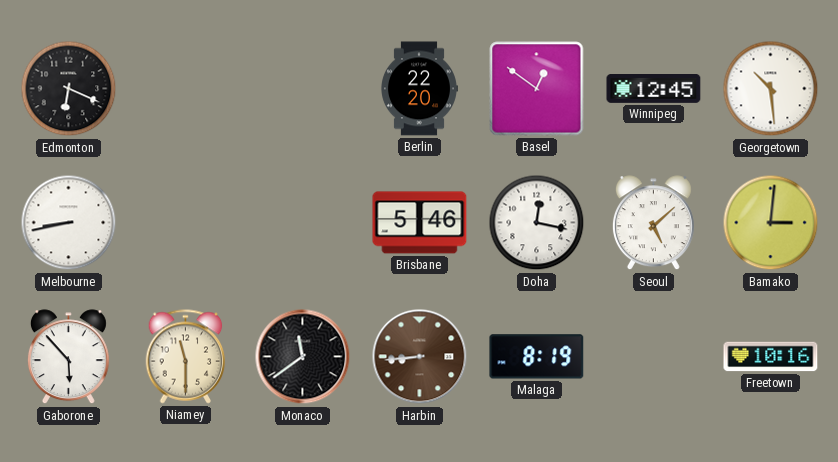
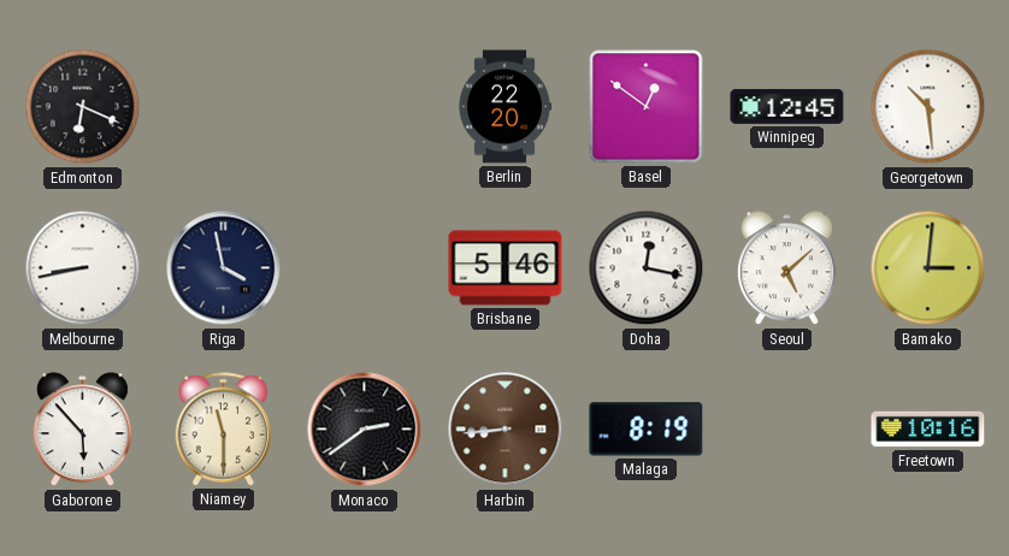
Riga: none -> 3:58
Monaco: 11:39 -> 2:39
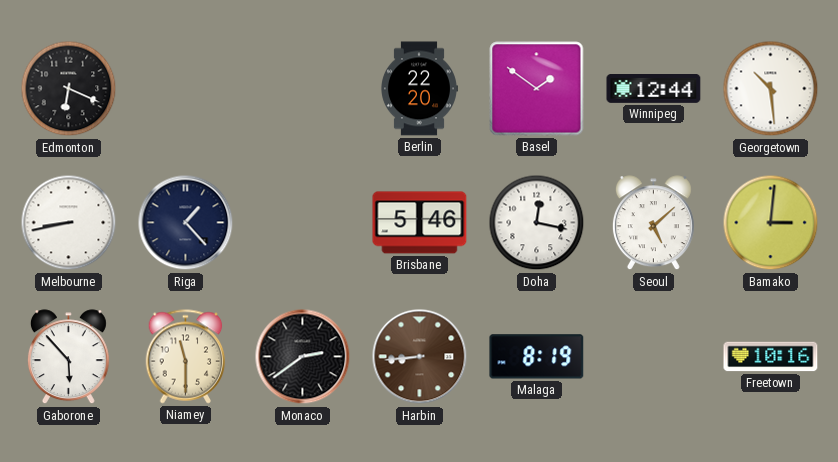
Basel: 12:51 -> 1:51
Winnipeg: 12:45 -> 12:44
Riga: 3:58 -> 1:23
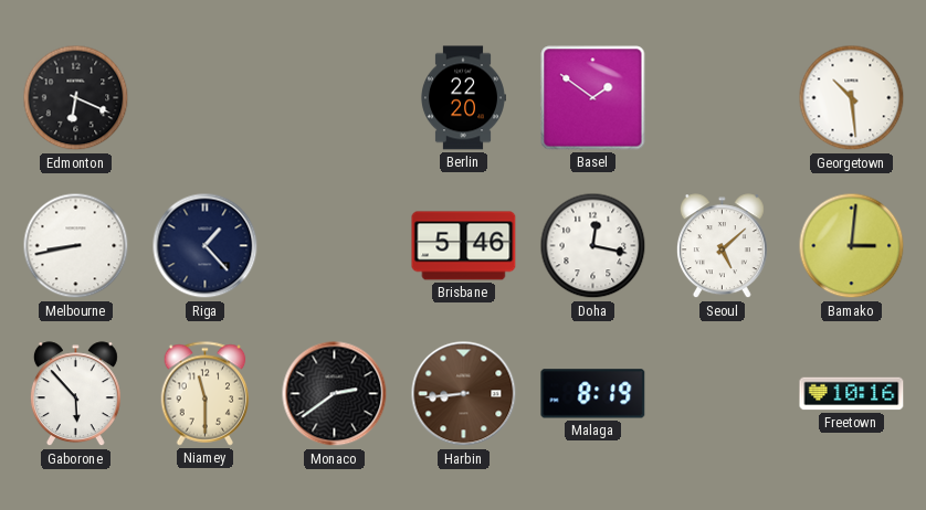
Winnipeg: 12:44 -> none
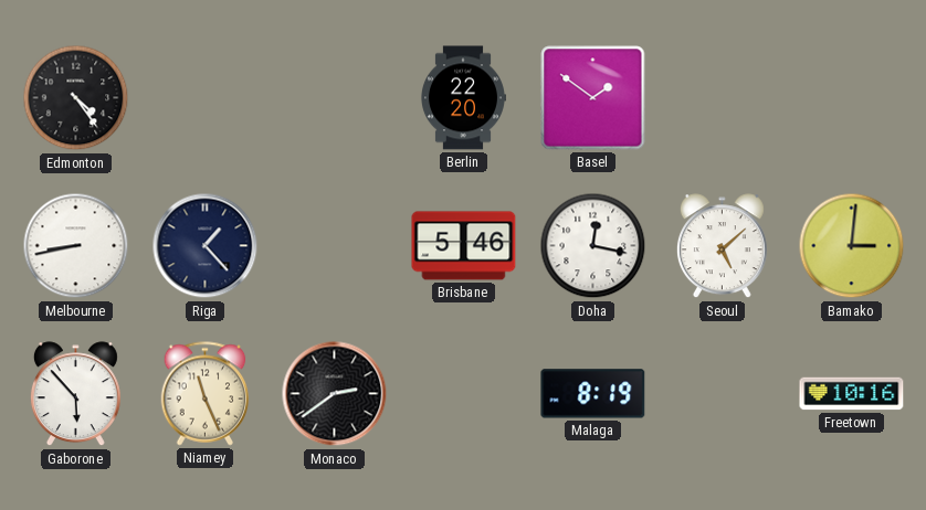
Edmonton: 6:19 -> 4:24
Georgetown: 10:29 -> none
Niamey: 11:30 -> 11:26
Harbin: 8:44 -> none
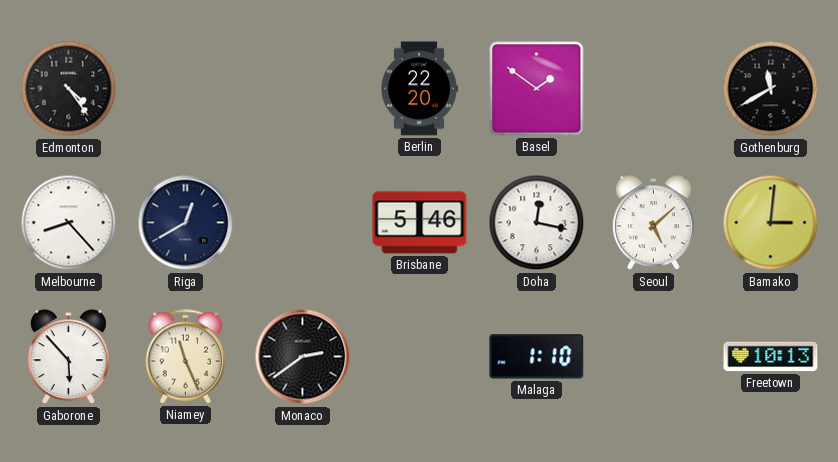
Gothenburg: none -> 11:40
Melbourne: 8:43 -> 8:23
Riga: 1:23 -> 12:40
Malaga: 8:19 -> 1:10
Freetown: 10:16 -> 10:13
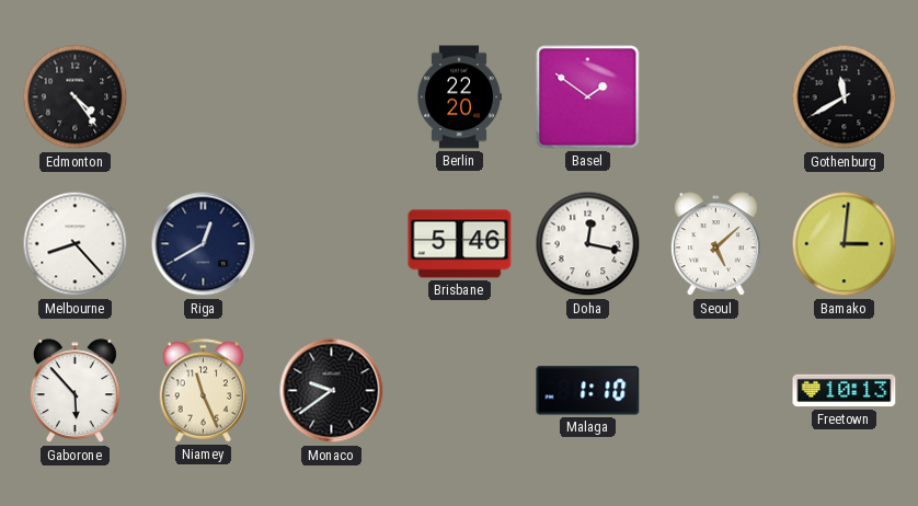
Monaco: 2:39 -> 9:39
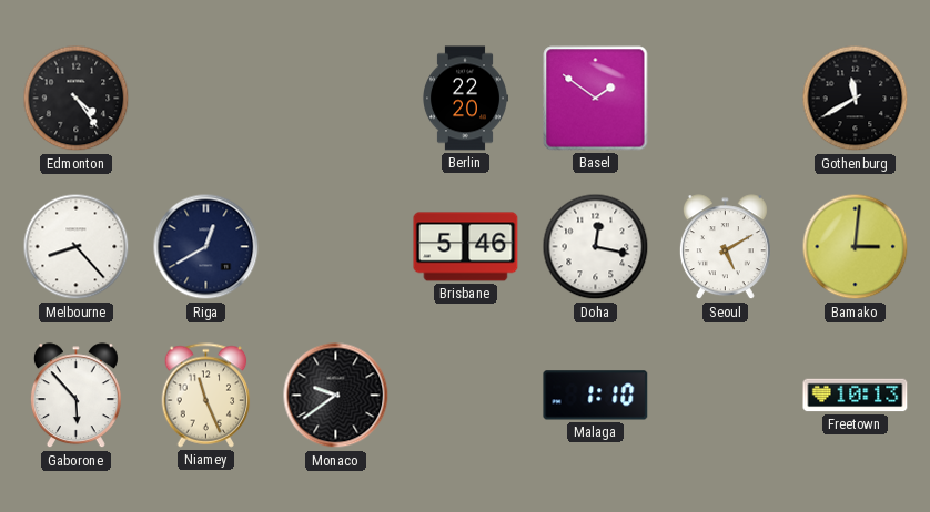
Seoul: 5:08 -> 5:10
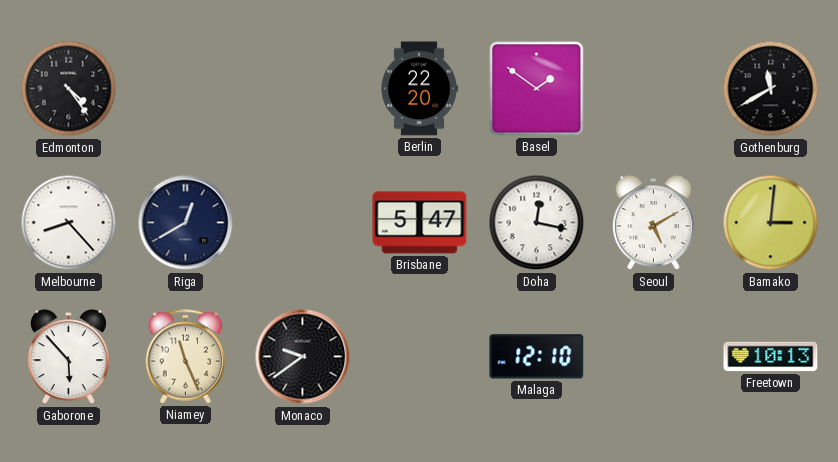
Brisbane: 5:46 -> 5:47
Malaga: 1:10 -> 12:10
